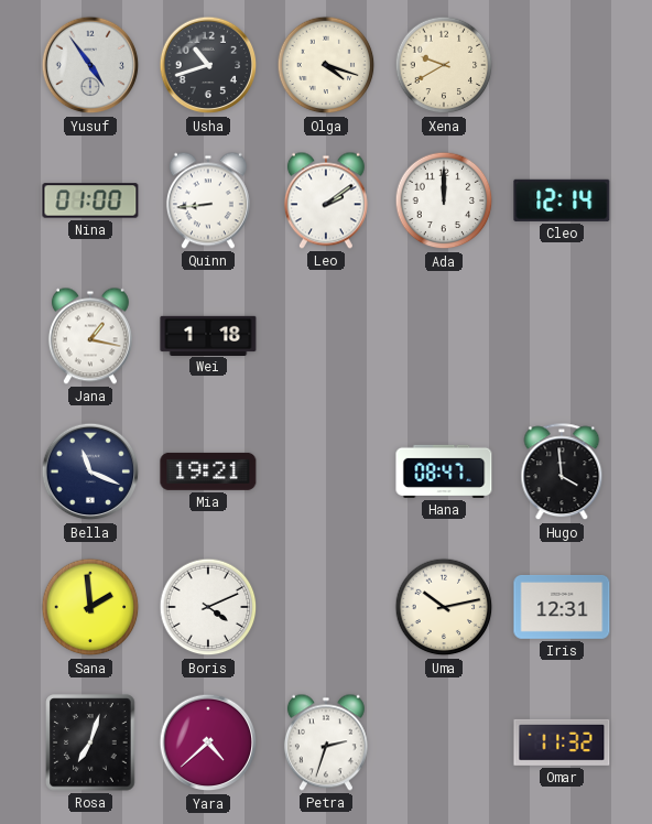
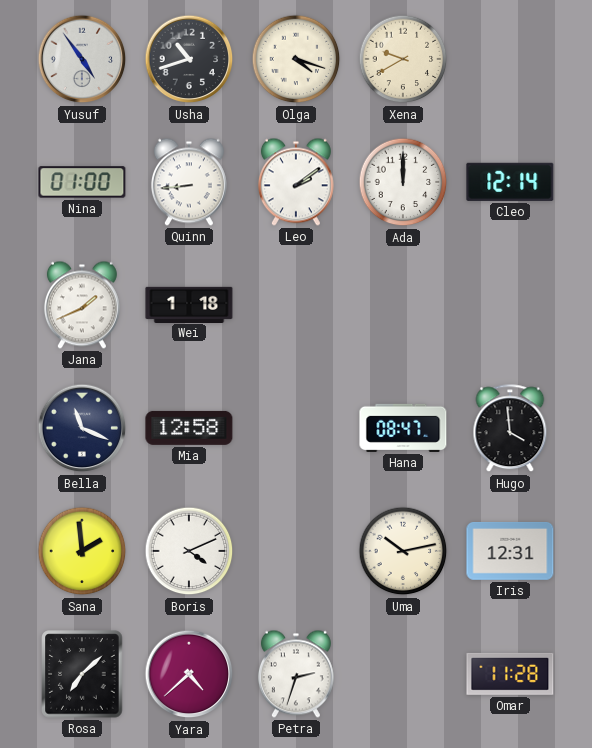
Jana: 1:17 -> 1:41
Mia: 19:21 -> 12:58
Rosa: 7:03 -> 7:08
Omar: 11:32 -> 11:28
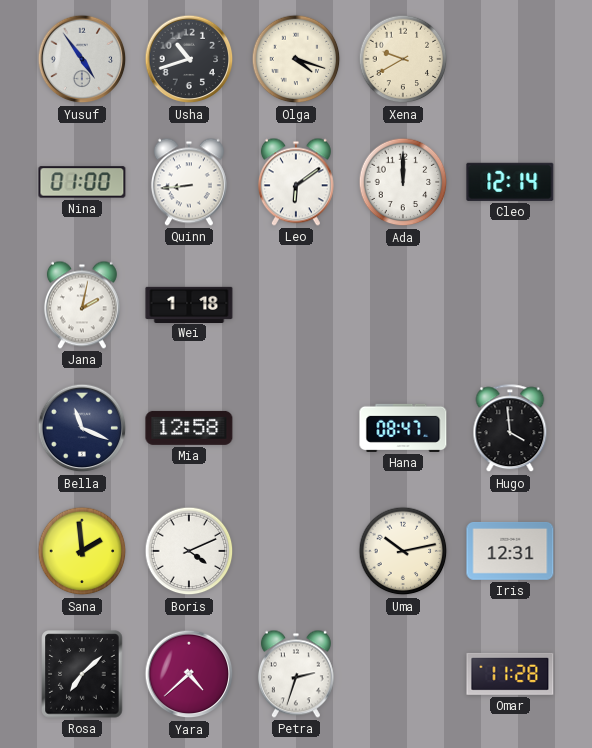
Leo: 2:09 -> 6:09
Jana: 1:41 -> 2:02
